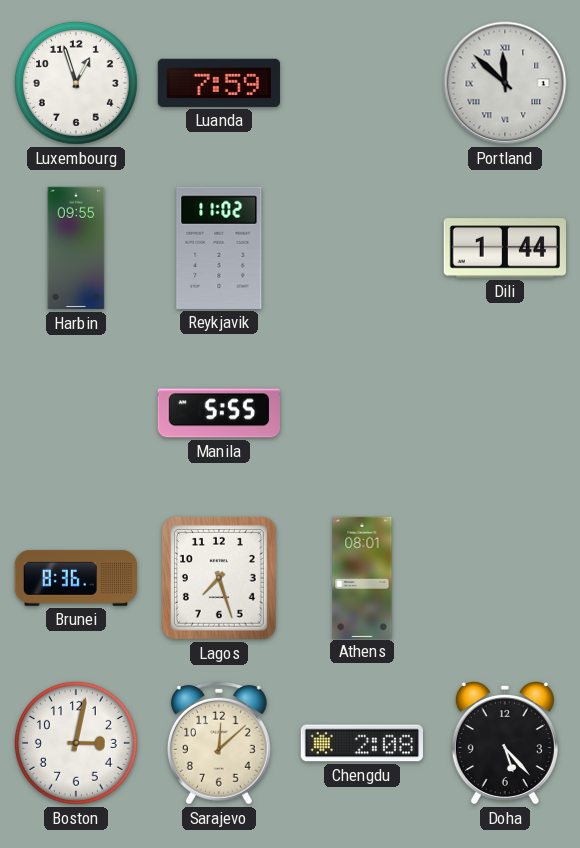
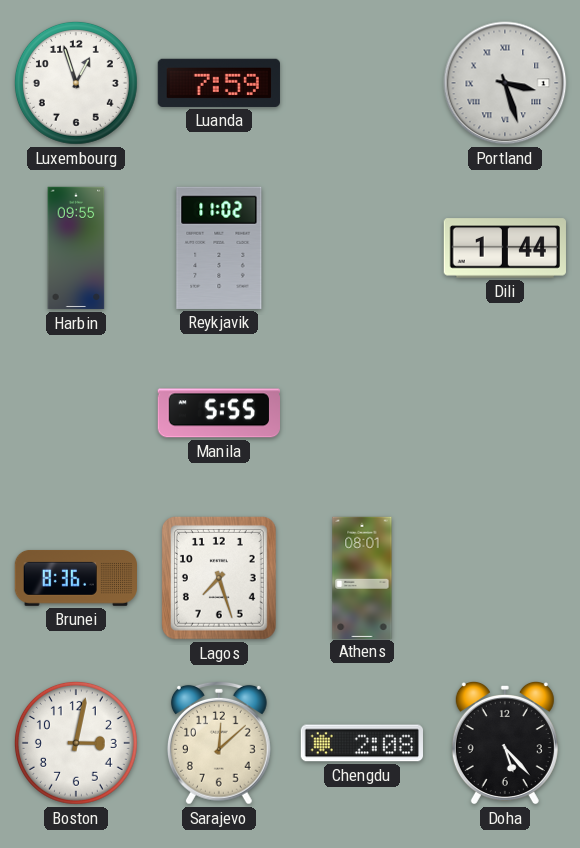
Portland: 11:52 -> 3:27
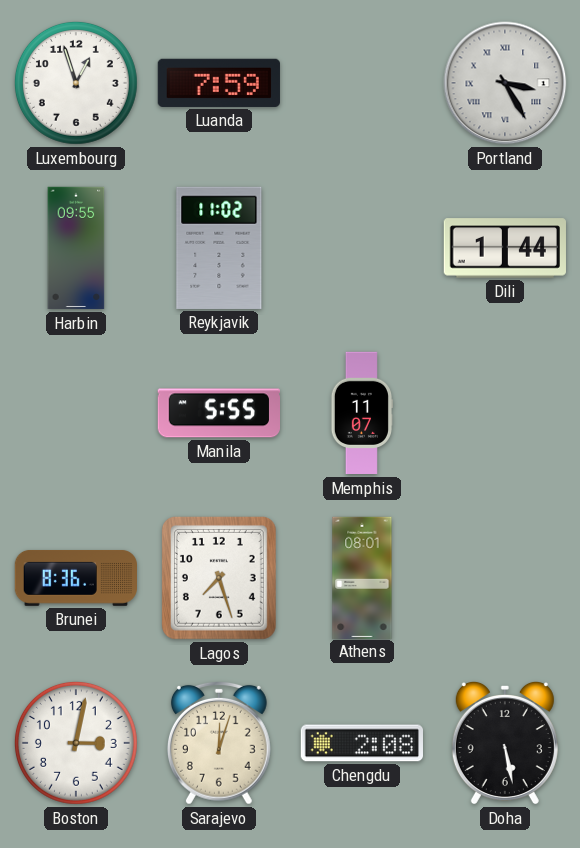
Portland: 3:27 -> 3:25
Memphis: none -> 11:07
Sarajevo: 12:08 -> 12:03
Doha: 5:23 -> 5:28
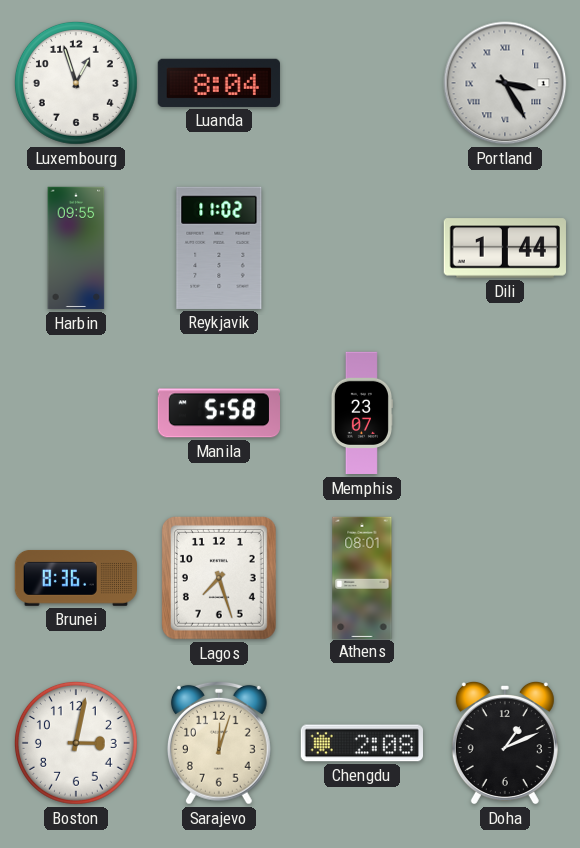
Luanda: 7:59 -> 8:04
Manila: 5:55 -> 5:58
Memphis: 11:07 -> 23:07
Doha: 5:28 -> 1:11
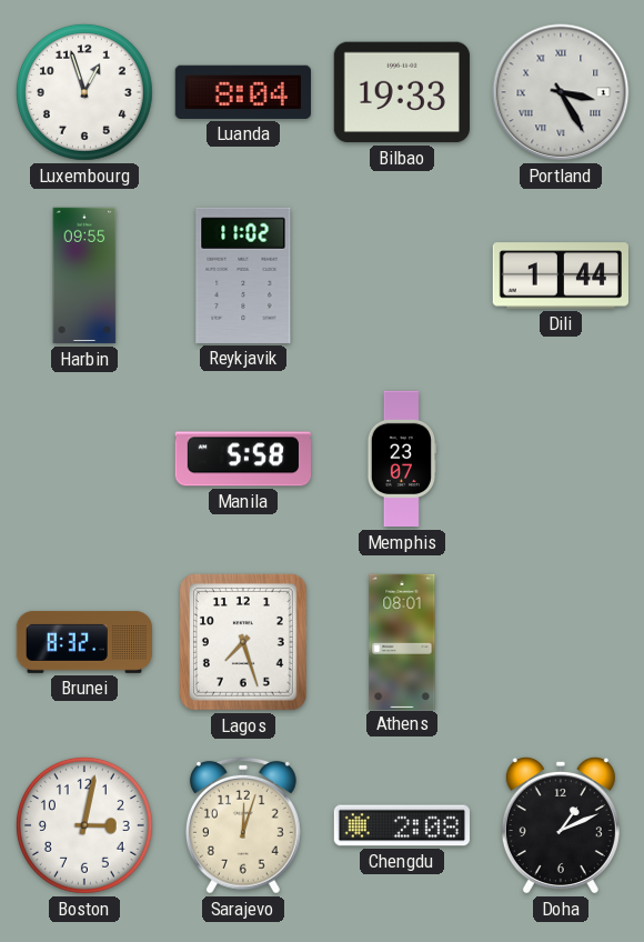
Bilbao: none -> 19:33
Brunei: 8:36 -> 8:32
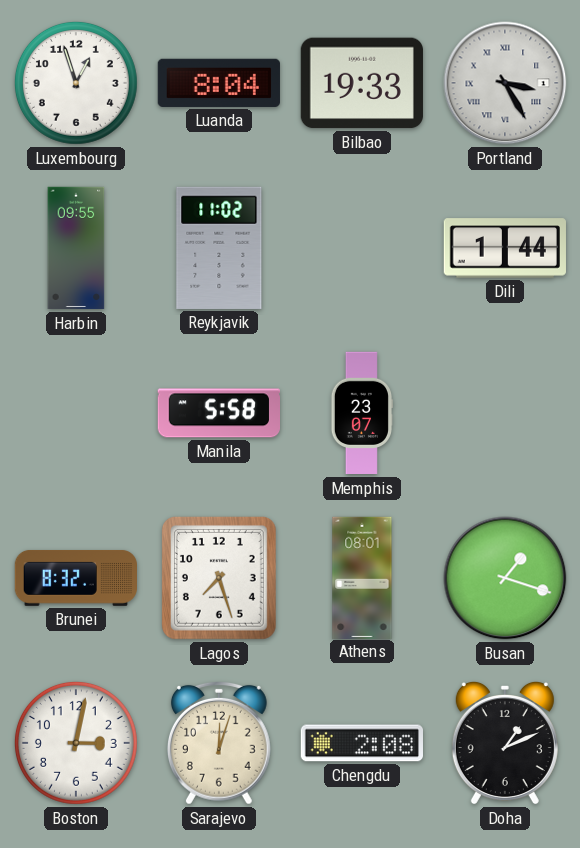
Busan: none -> 1:18
